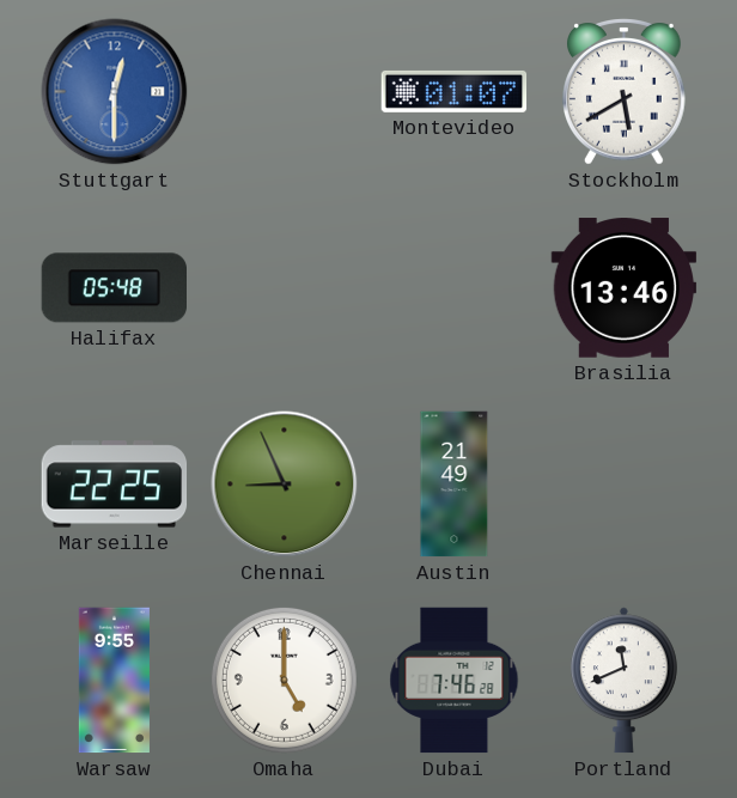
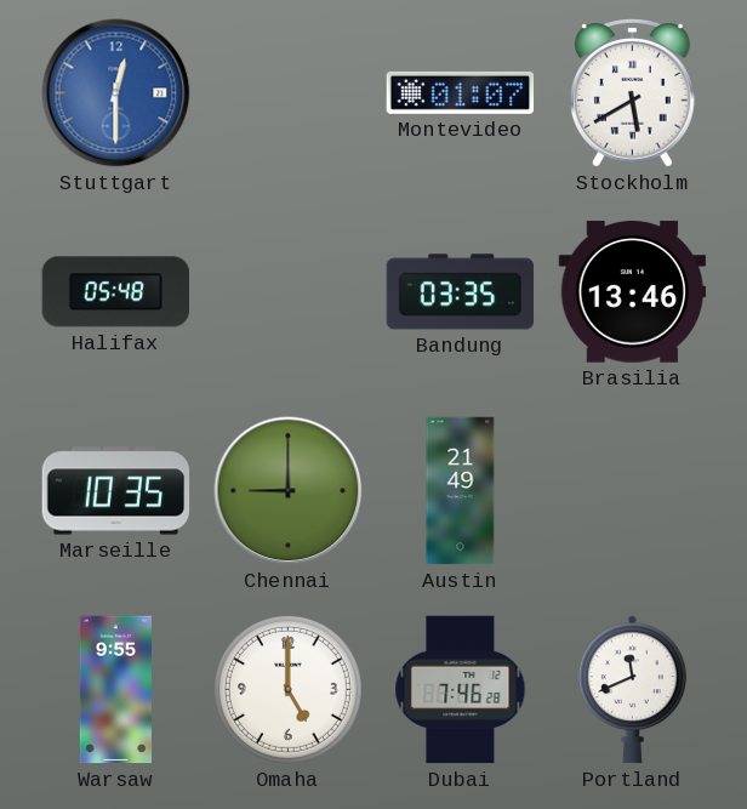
Bandung: none -> 03:35
Marseille: 22:25 -> 10:35
Chennai: 8:56 -> 9:00
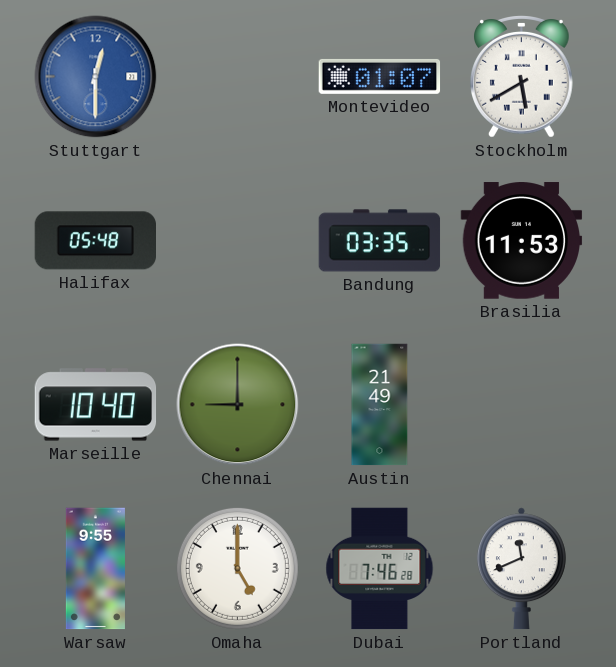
Brasilia: 13:46 -> 11:53
Marseille: 10:35 -> 10:40
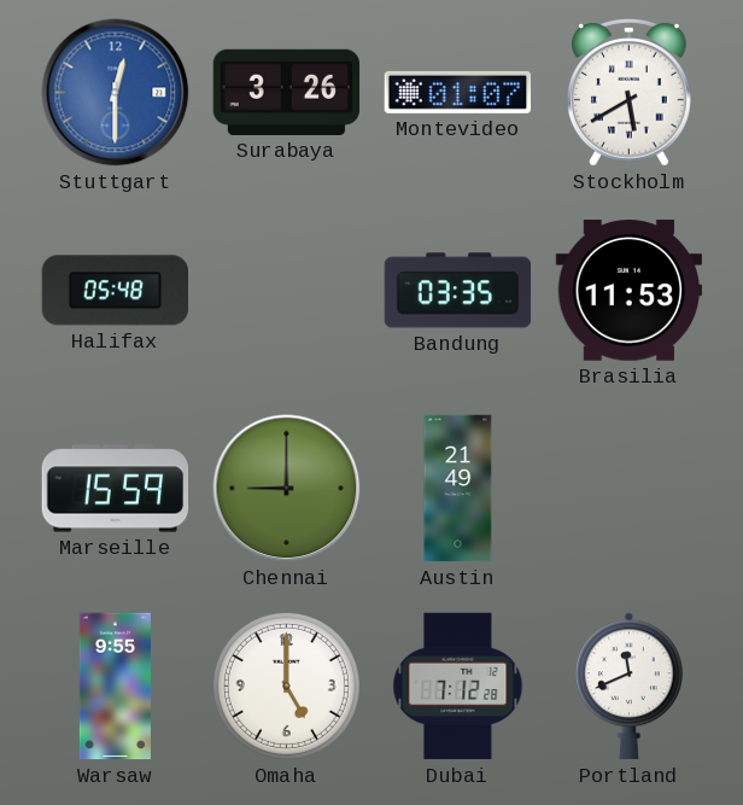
Surabaya: none -> 3:26
Marseille: 10:40 -> 15:59
Dubai: 7:46 -> 7:12
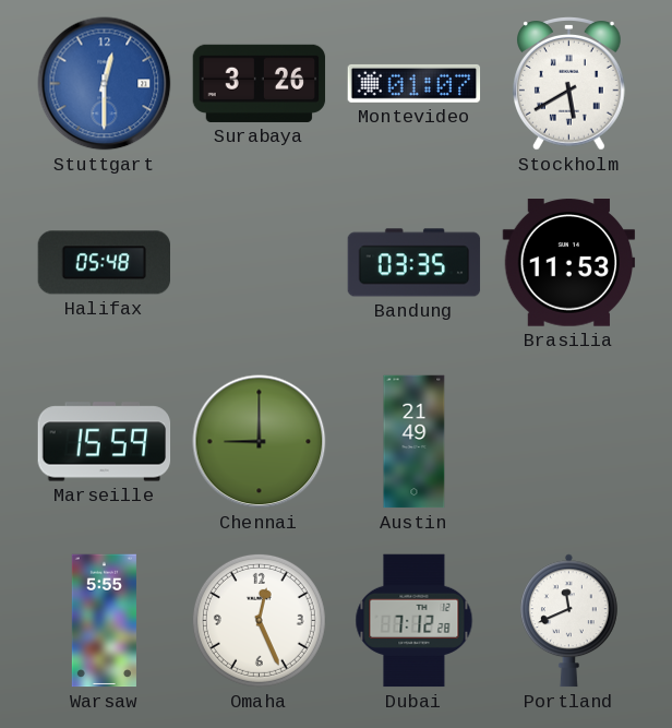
Warsaw: 9:55 -> 5:55
Omaha: 5:00 -> 12:26
